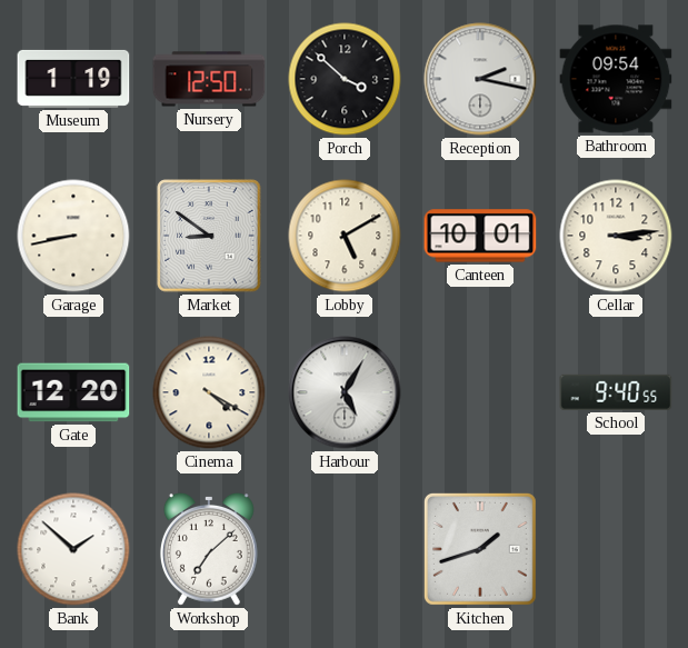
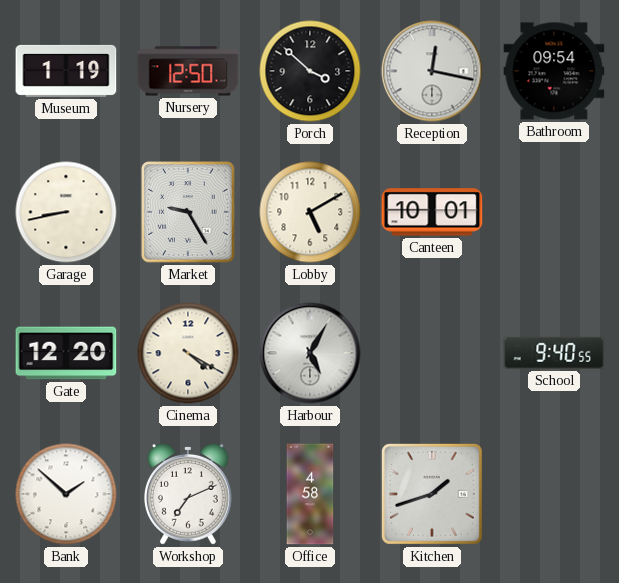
Reception: 2:17 -> 12:17
Market: 8:51 -> 9:25
Cellar: 3:14 -> none
Workshop: 7:08 -> 7:11
Office: none -> 4:58
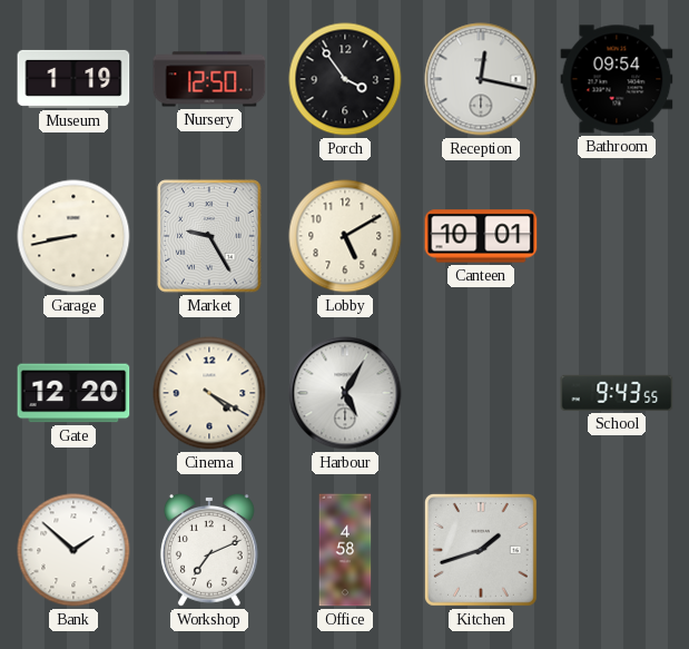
Porch: 3:52 -> 3:54
School: 9:40 -> 9:43
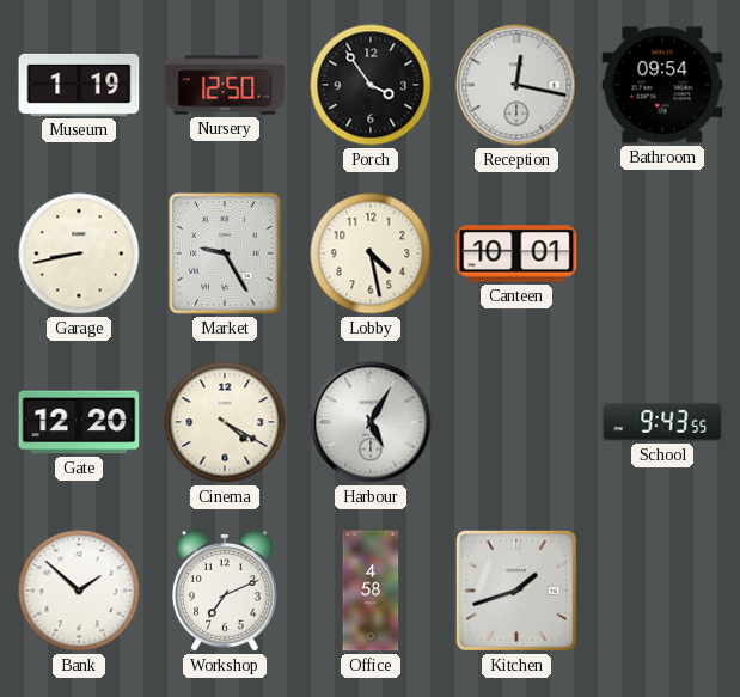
Lobby: 5:10 -> 4:28
